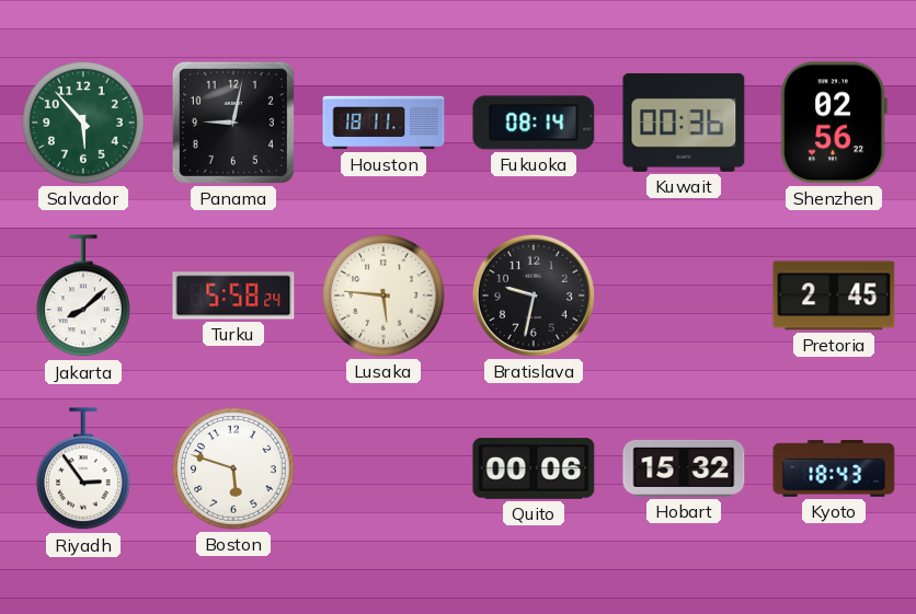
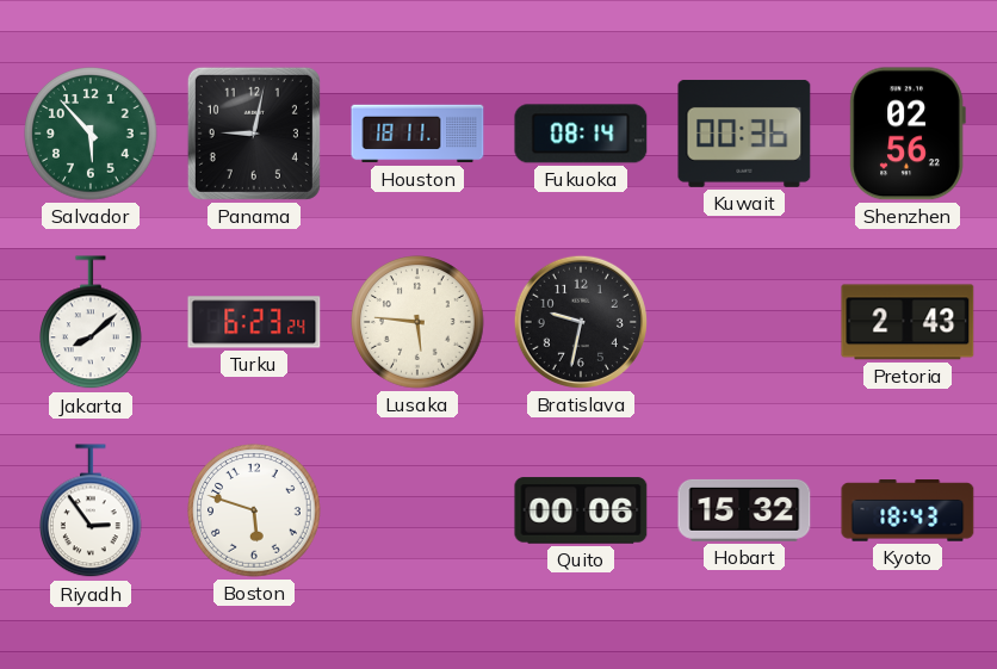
Turku: 5:58 -> 6:23
Pretoria: 2:45 -> 2:43
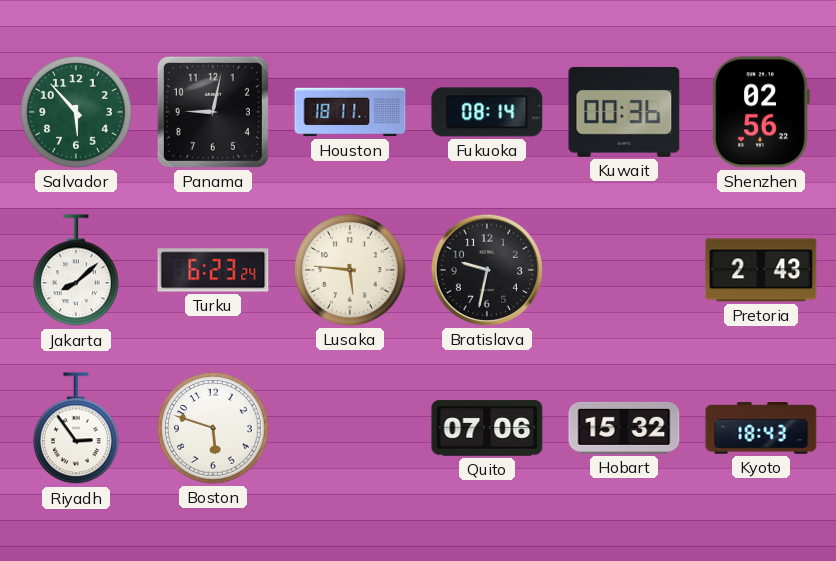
Quito: 00:06 -> 07:06
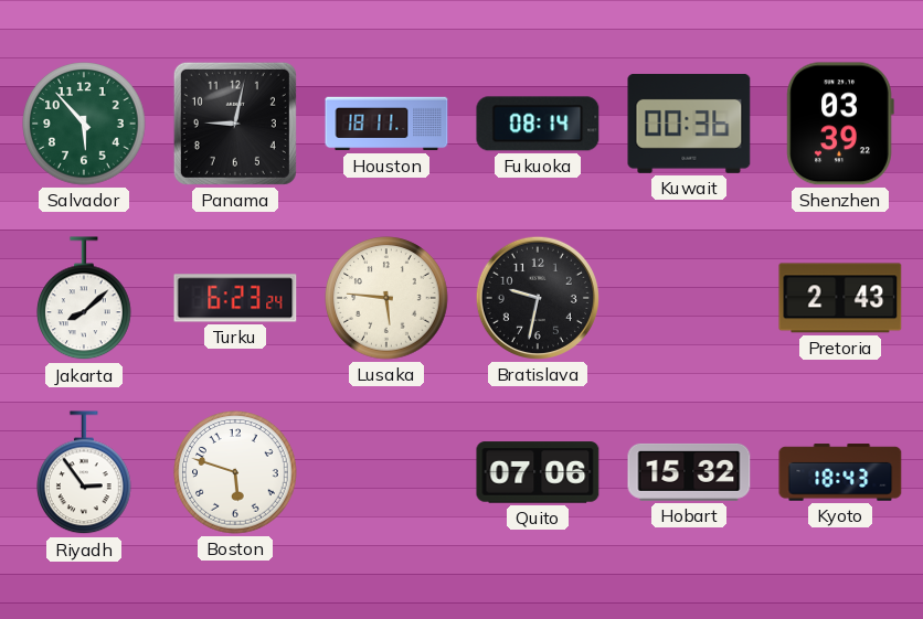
Shenzhen: 02:56 -> 03:39
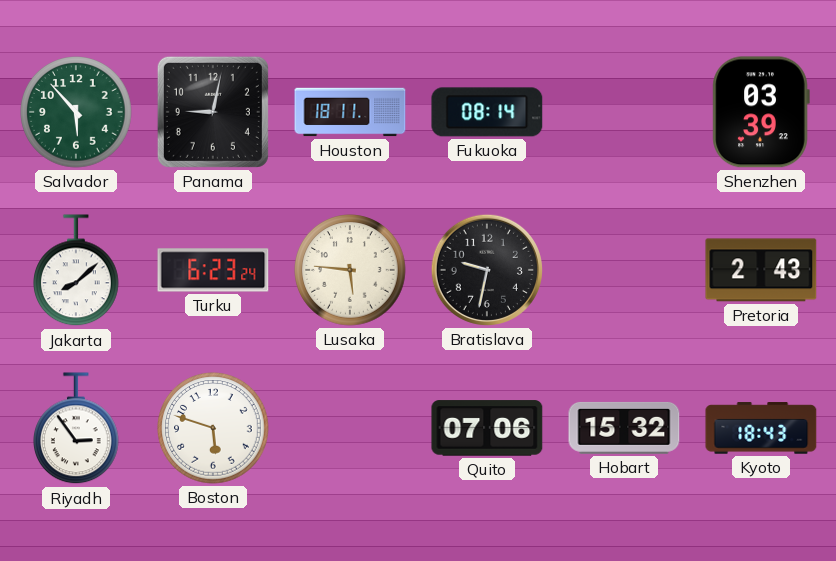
Kuwait: 00:36 -> none
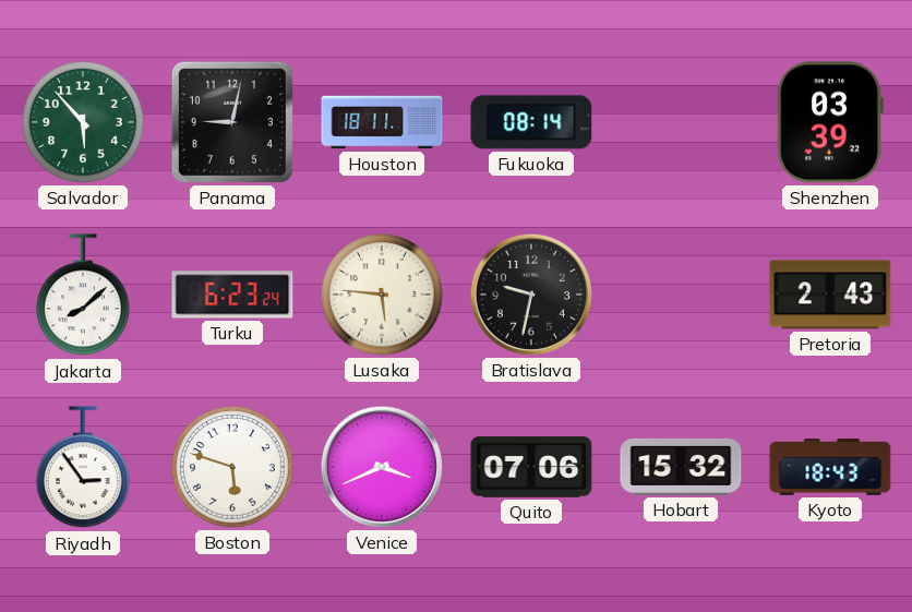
Venice: none -> 3:41
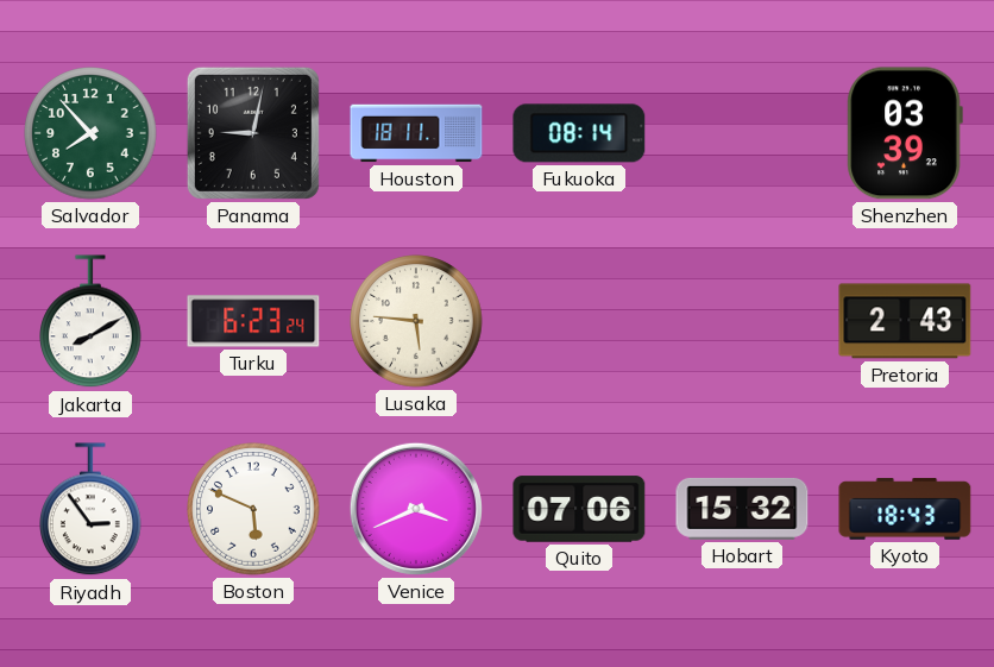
Salvador: 5:53 -> 7:53
Jakarta: 8:08 -> 8:10
Bratislava: 9:32 -> none
Boston: 5:48 -> 5:49
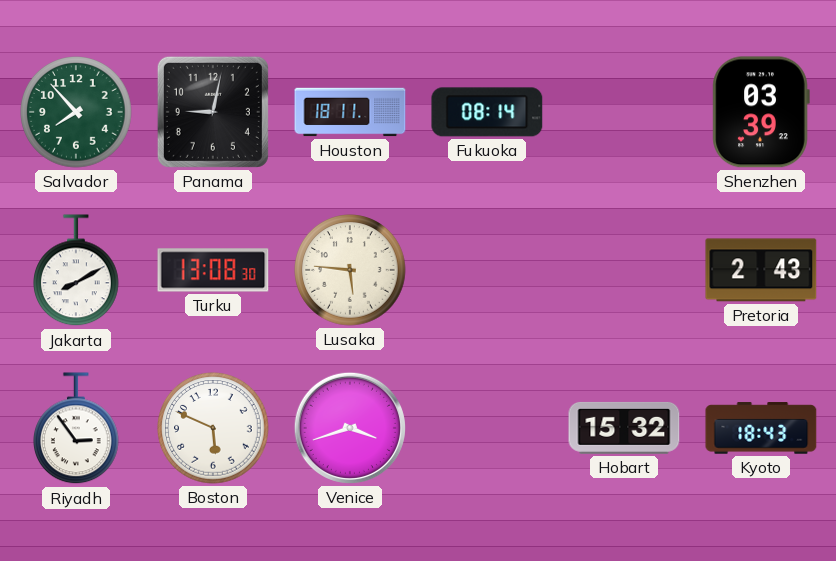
Turku: 6:23 -> 13:08
Venice: 3:41 -> 3:42
Quito: 07:06 -> none
